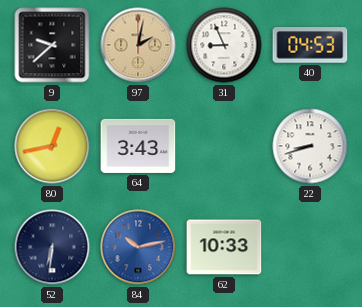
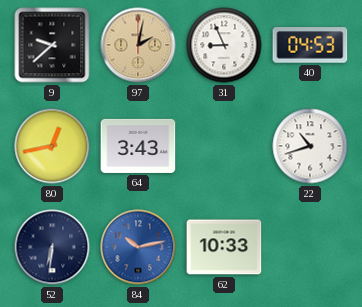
22: 8:42 -> 10:42
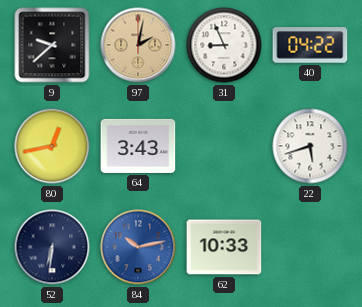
40: 04:53 -> 04:22
22: 10:42 -> 5:42
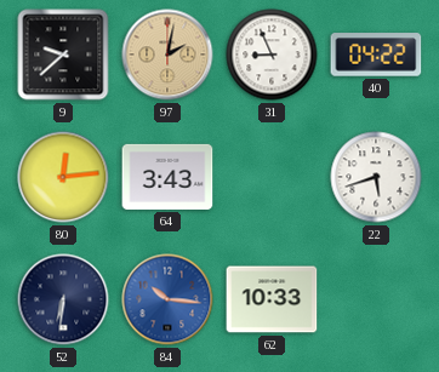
80: 12:43 -> 12:14
84: 10:13 -> 10:16
